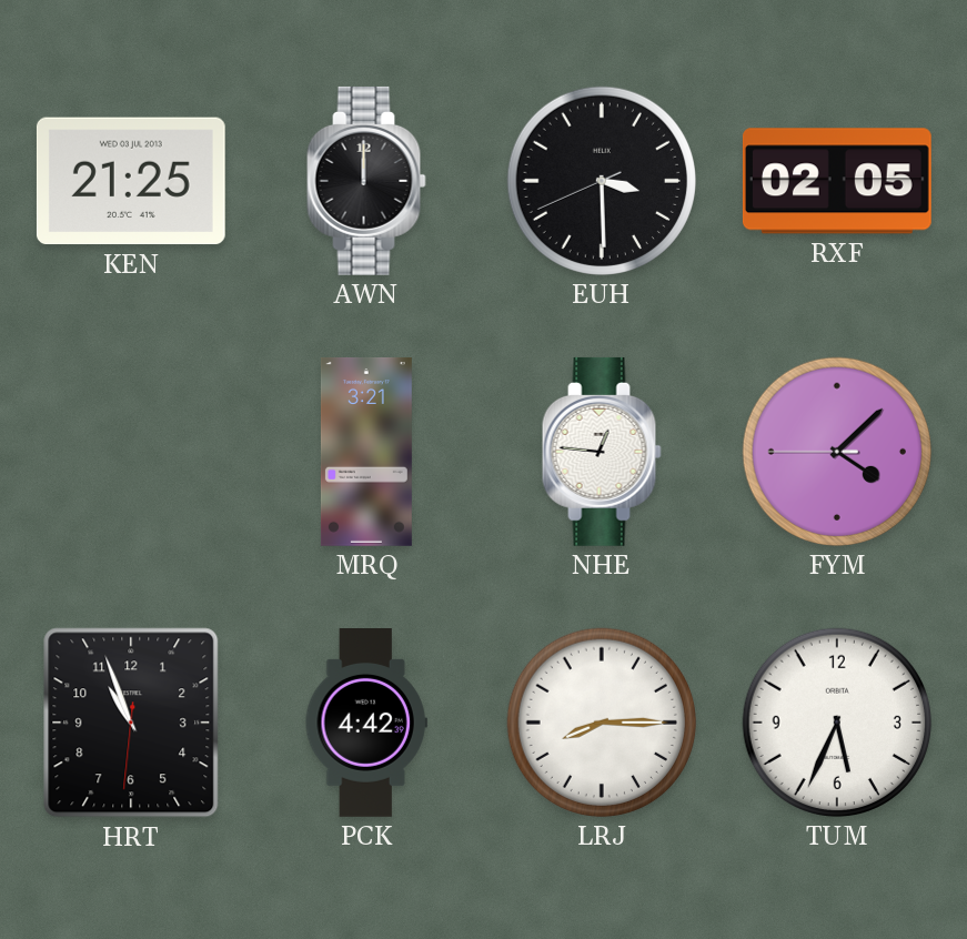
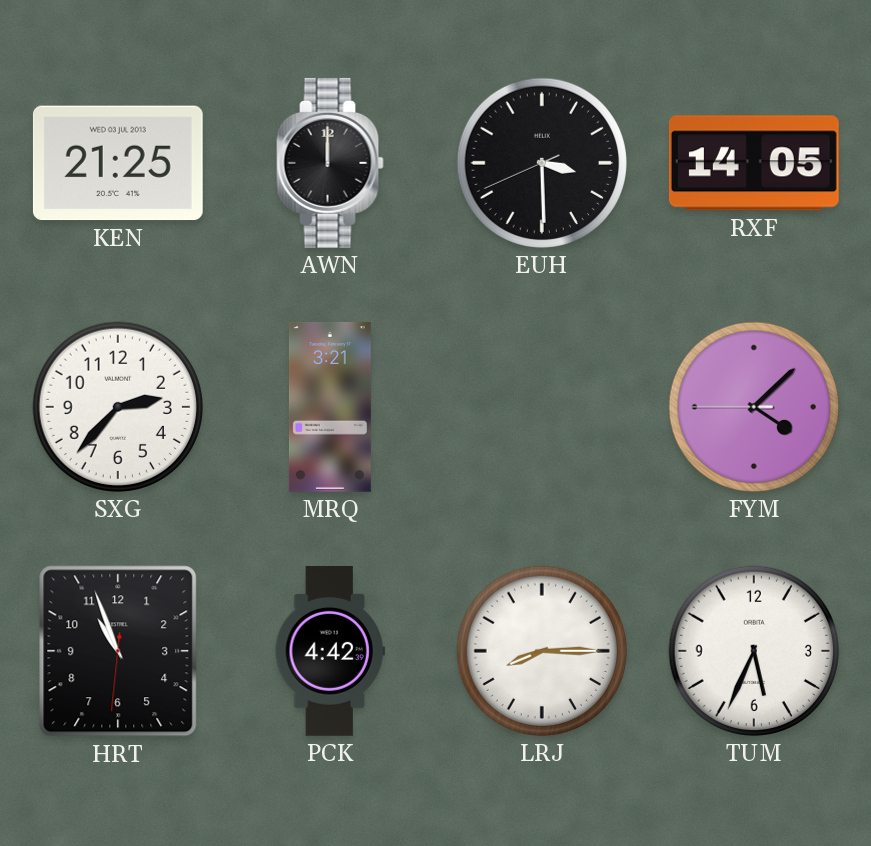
RXF: 02:05 -> 14:05
SXG: none -> 2:37
NHE: 12:46 -> none
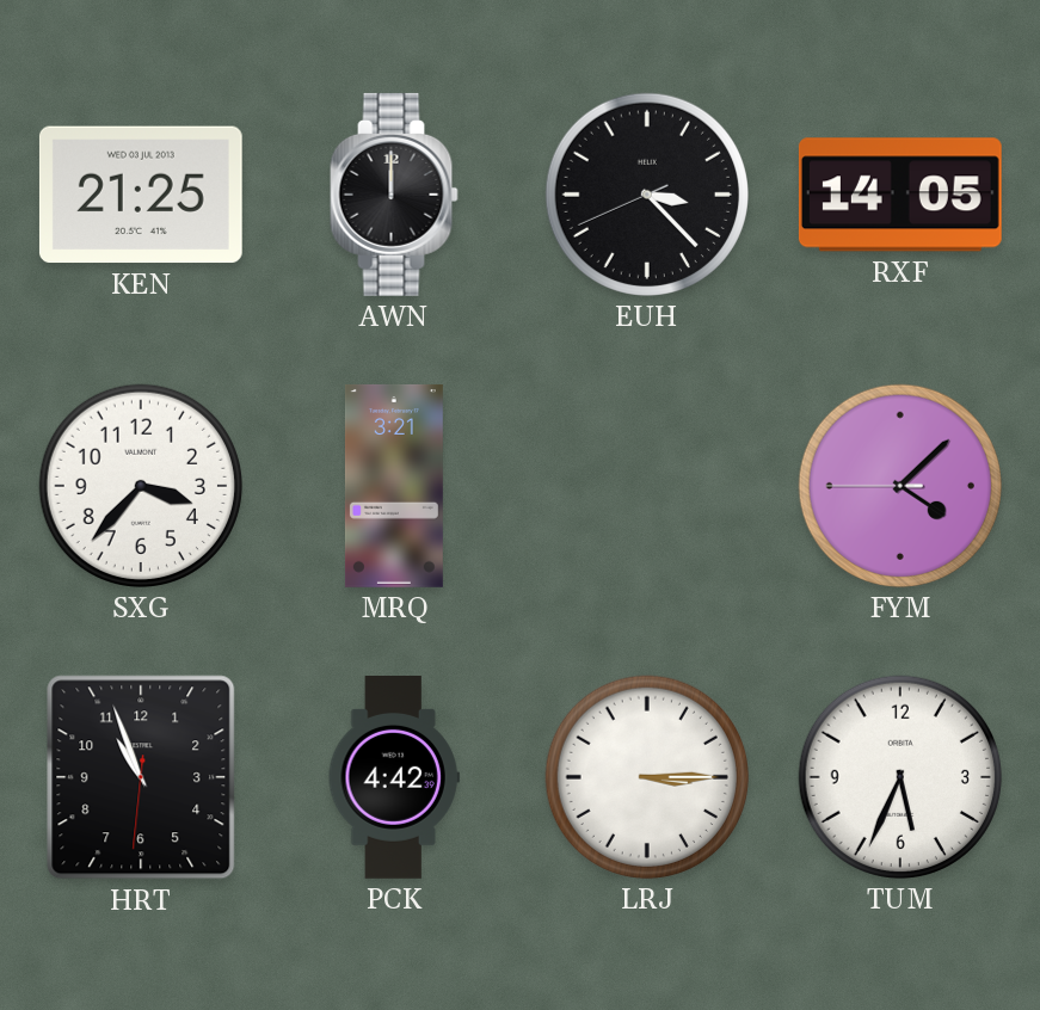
EUH: 3:29 -> 3:22
SXG: 2:37 -> 3:37
LRJ: 8:15 -> 3:15
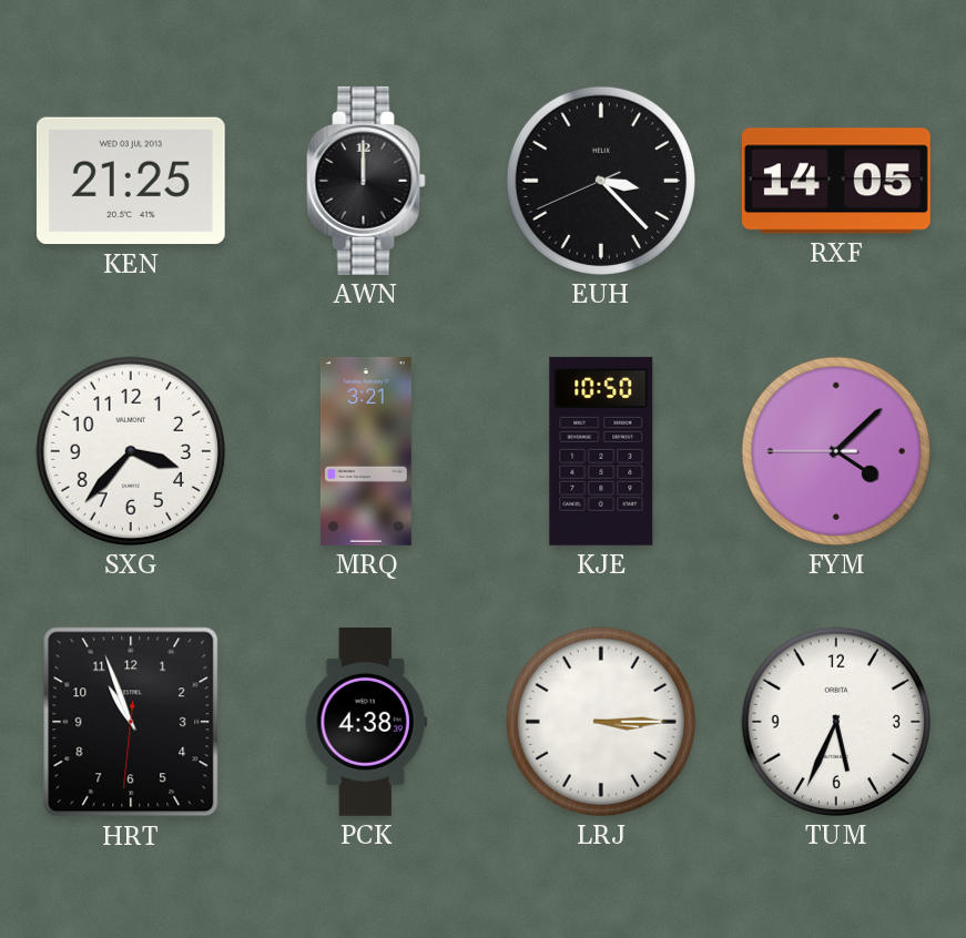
KJE: none -> 10:50
PCK: 4:42 -> 4:38
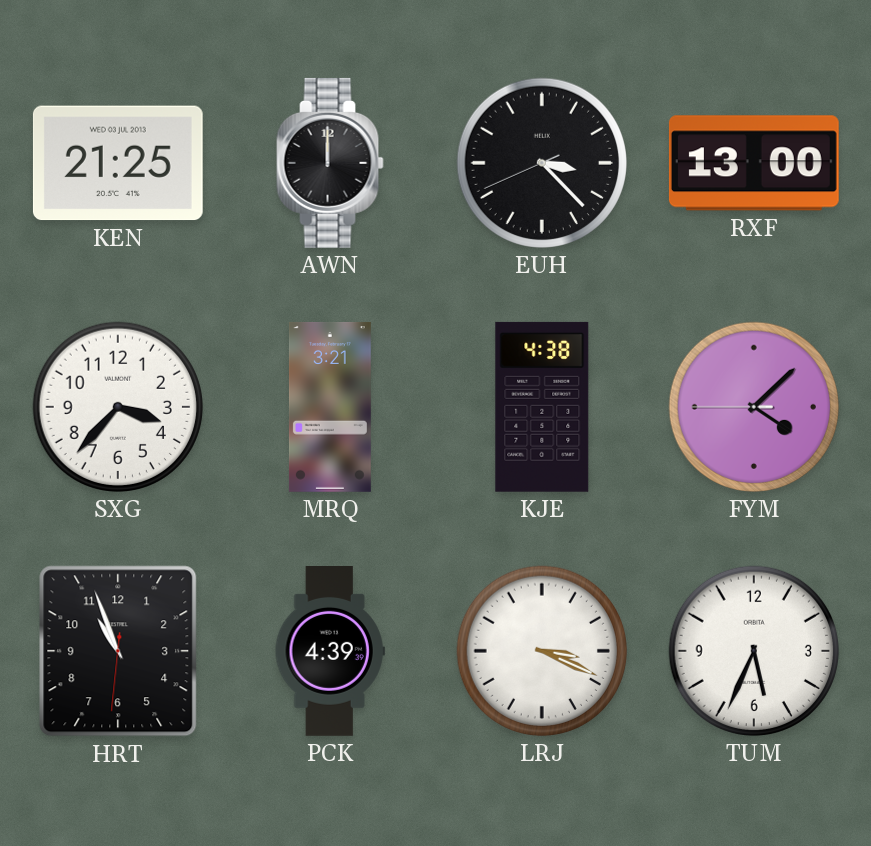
RXF: 14:05 -> 13:00
KJE: 10:50 -> 4:38
PCK: 4:38 -> 4:39
LRJ: 3:15 -> 3:19
